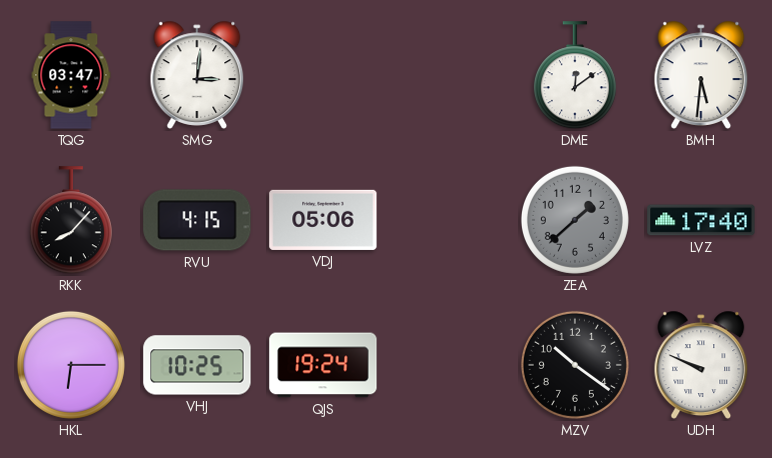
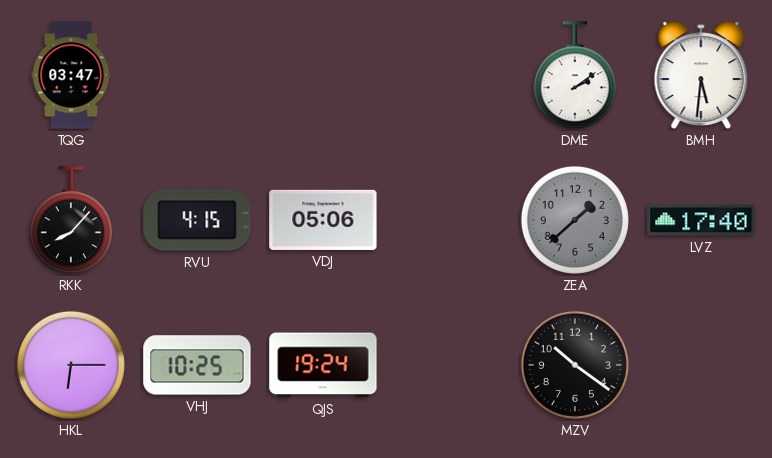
SMG: 3:01 -> none
DME: 12:09 -> 2:09
UDH: 9:49 -> none
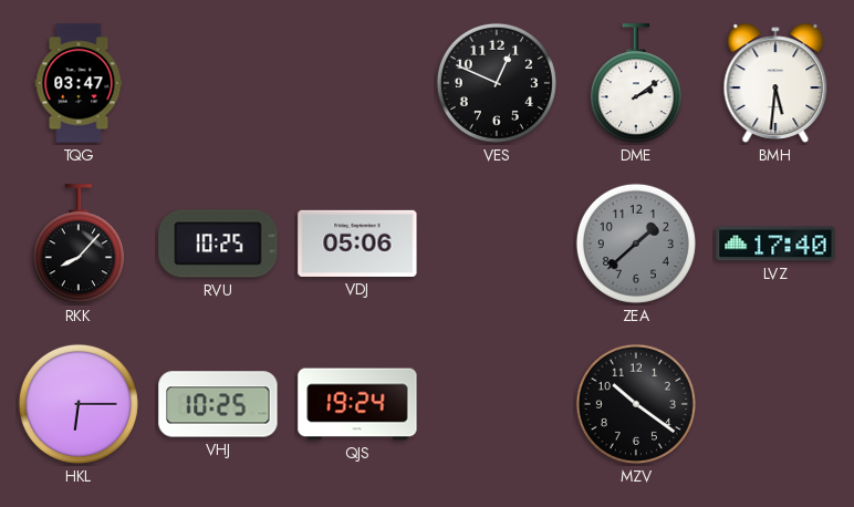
VES: none -> 12:49
RVU: 4:15 -> 10:25
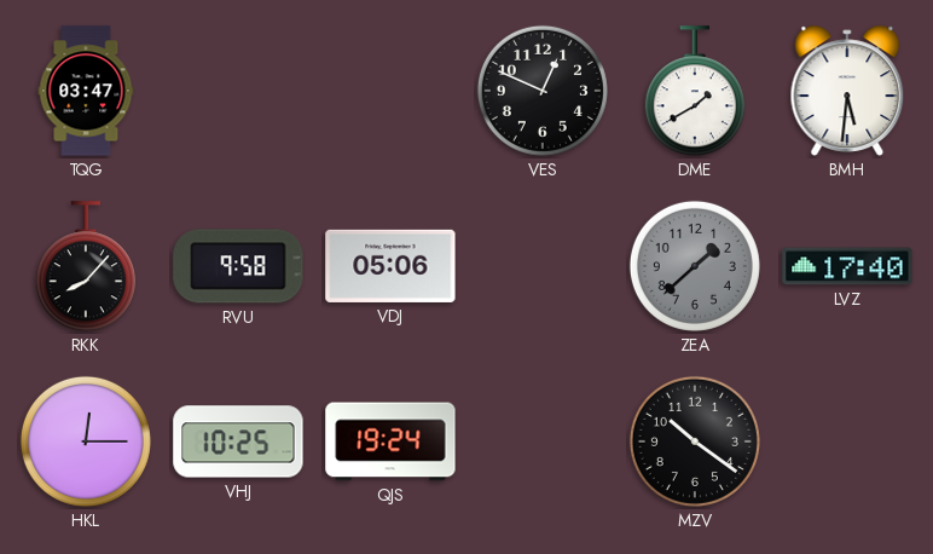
DME: 2:09 -> 1:40
RVU: 10:25 -> 9:58
HKL: 6:15 -> 12:15
